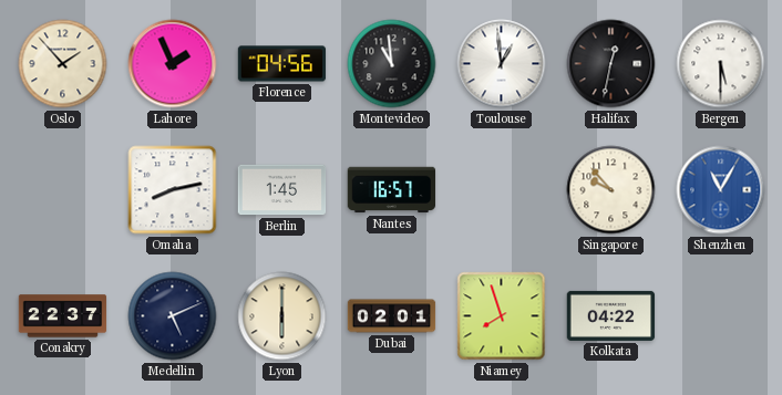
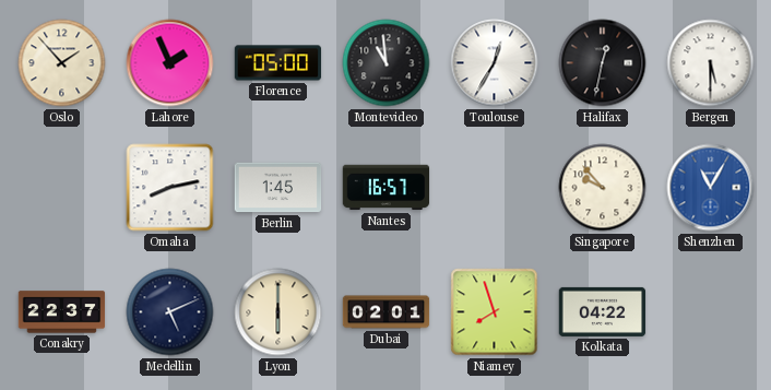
Florence: 04:56 -> 05:00
Toulouse: 12:59 -> 12:35
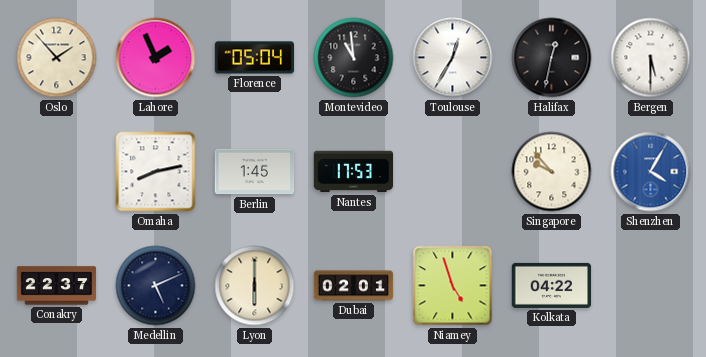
Florence: 05:00 -> 05:04
Nantes: 16:57 -> 17:53
Shenzhen: 11:05 -> 4:05
Niamey: 7:57 -> 4:57
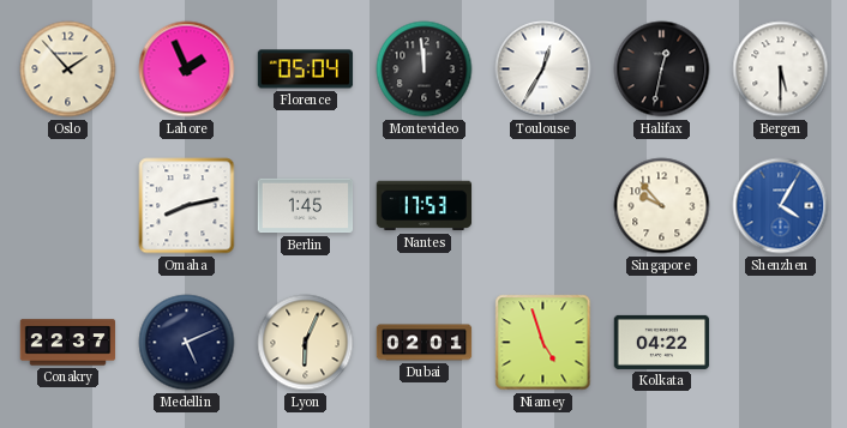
Montevideo: 10:59 -> 11:59
Lyon: 6:00 -> 6:04
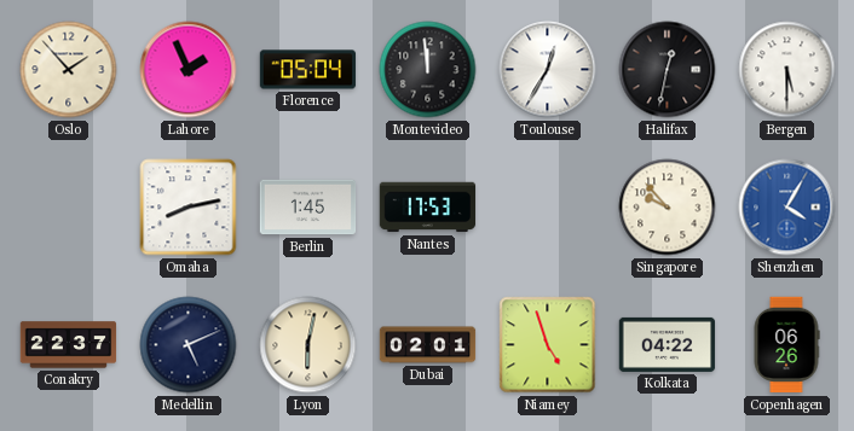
Lyon: 6:04 -> 6:02
Copenhagen: none -> 06:26
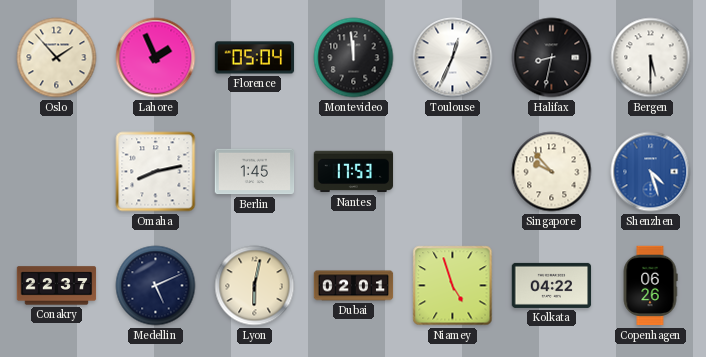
Toulouse: 12:35 -> 12:34
Halifax: 12:32 -> 8:32
Shenzhen: 4:05 -> 4:27
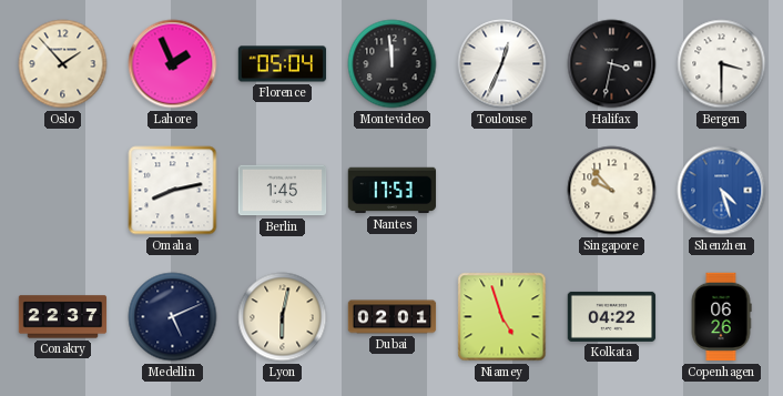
Halifax: 8:32 -> 3:32
Bergen: 5:30 -> 3:30
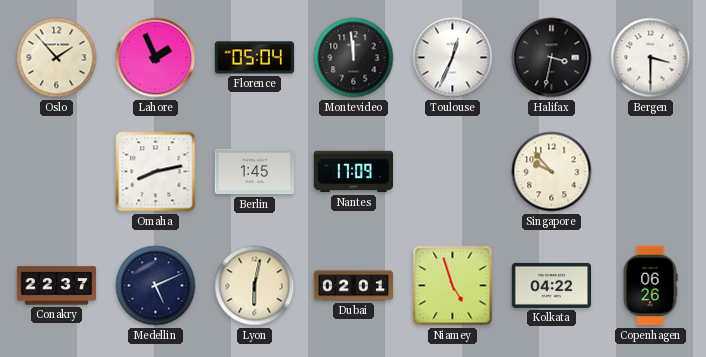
Nantes: 17:53 -> 17:09
Shenzhen: 4:27 -> none
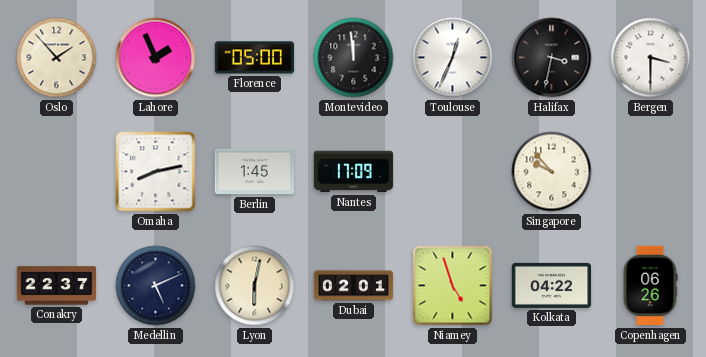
Florence: 05:04 -> 05:00
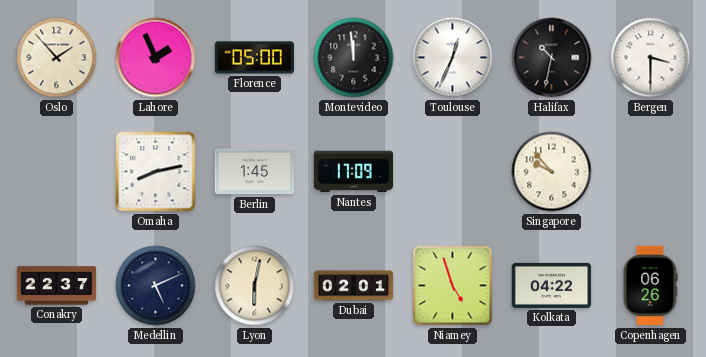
Halifax: 3:32 -> 10:32
